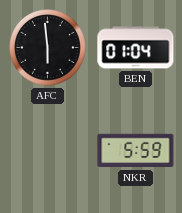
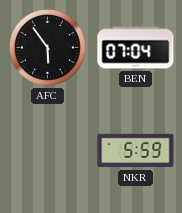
AFC: 5:59 -> 5:54
BEN: 01:04 -> 07:04
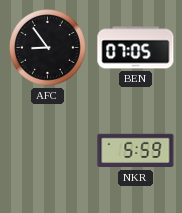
AFC: 5:54 -> 8:54
BEN: 07:04 -> 07:05
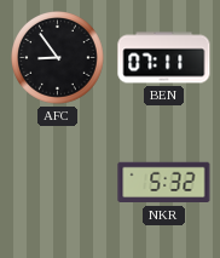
BEN: 07:05 -> 07:11
NKR: 5:59 -> 5:32
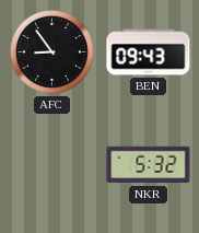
BEN: 07:11 -> 09:43
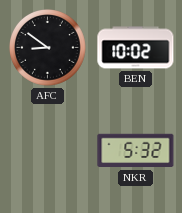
AFC: 8:54 -> 8:51
BEN: 09:43 -> 10:02
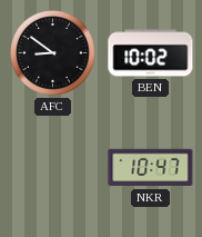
NKR: 5:32 -> 10:47
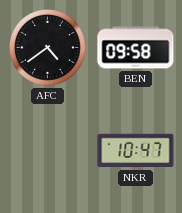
AFC: 8:51 -> 4:39
BEN: 10:02 -> 09:58
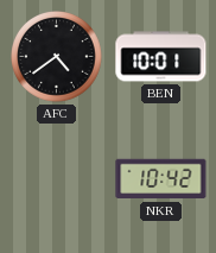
BEN: 09:58 -> 10:01
NKR: 10:47 -> 10:42
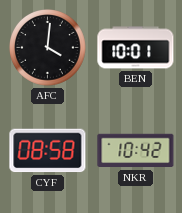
AFC: 4:39 -> 4:01
CYF: none -> 08:58
